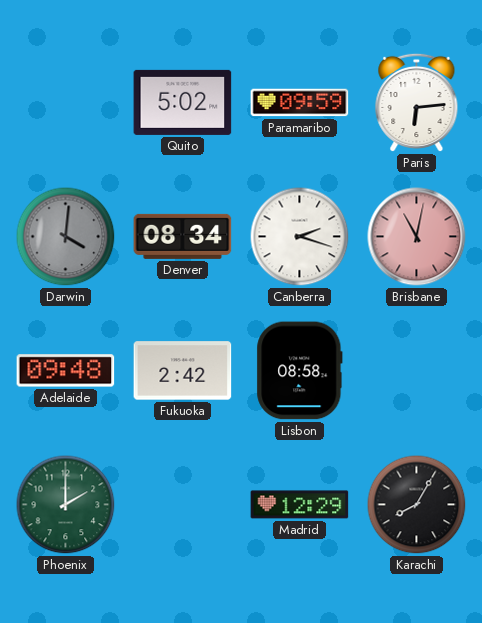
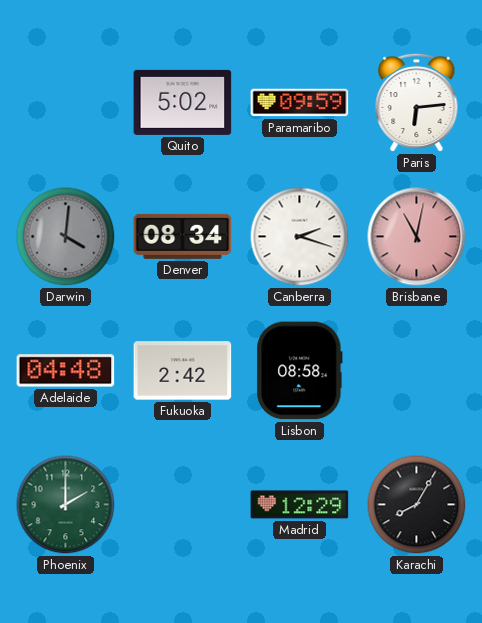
Adelaide: 09:48 -> 04:48
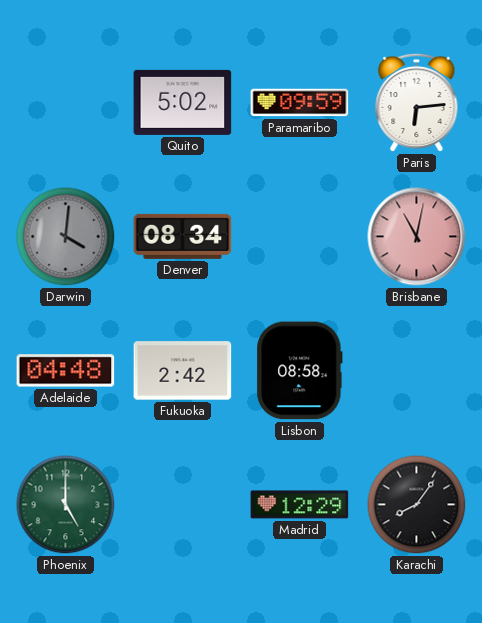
Canberra: 2:18 -> none
Phoenix: 2:00 -> 5:00
Karachi: 8:05 -> 8:06
